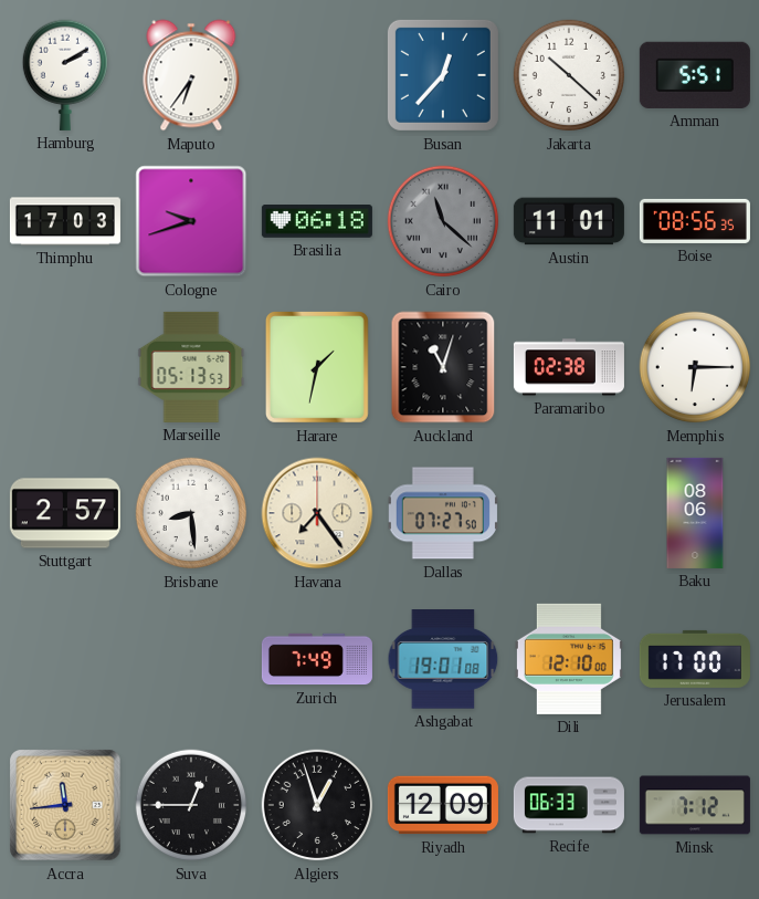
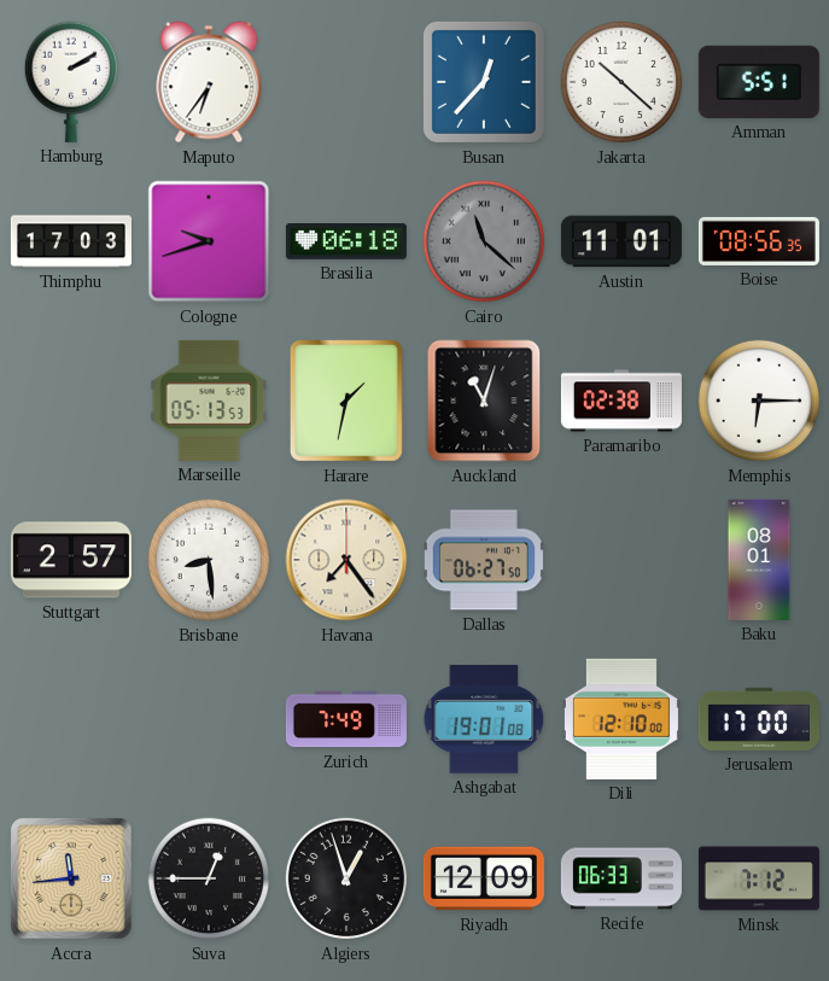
Dallas: 07:27 -> 06:27
Baku: 08:06 -> 08:01
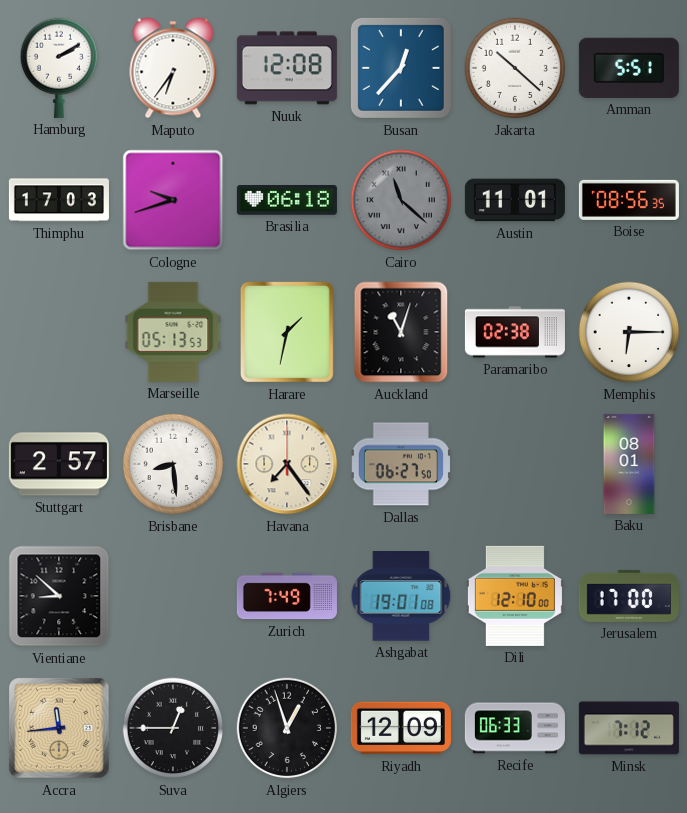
Nuuk: none -> 12:08
Vientiane: none -> 8:52
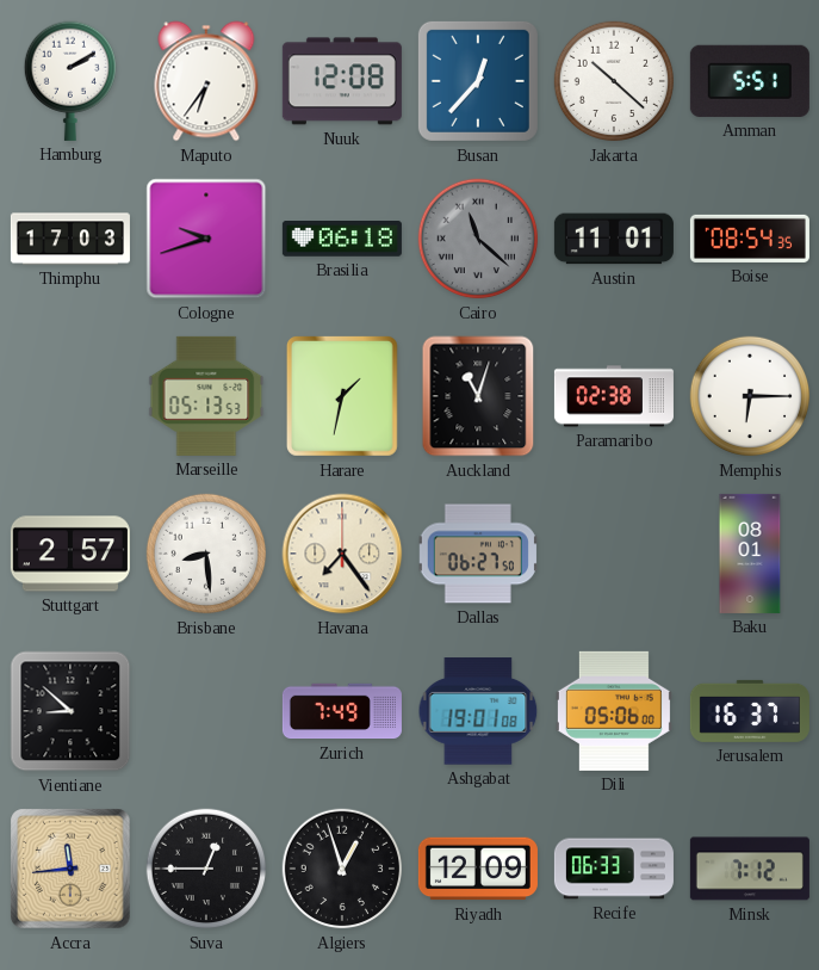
Boise: 08:56 -> 08:54
Dili: 12:10 -> 05:06
Jerusalem: 17:00 -> 16:37
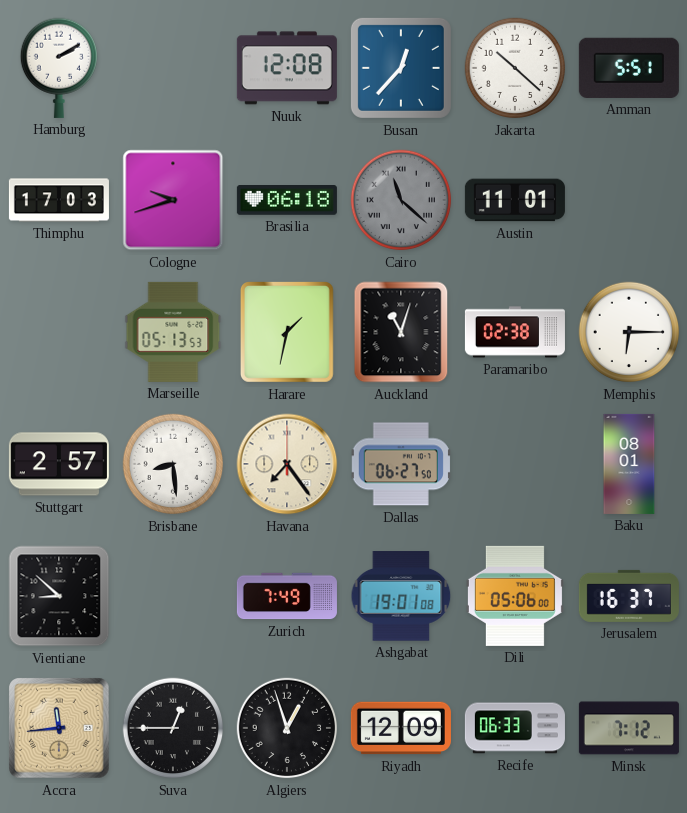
Maputo: 6:36 -> none
Boise: 08:54 -> none
